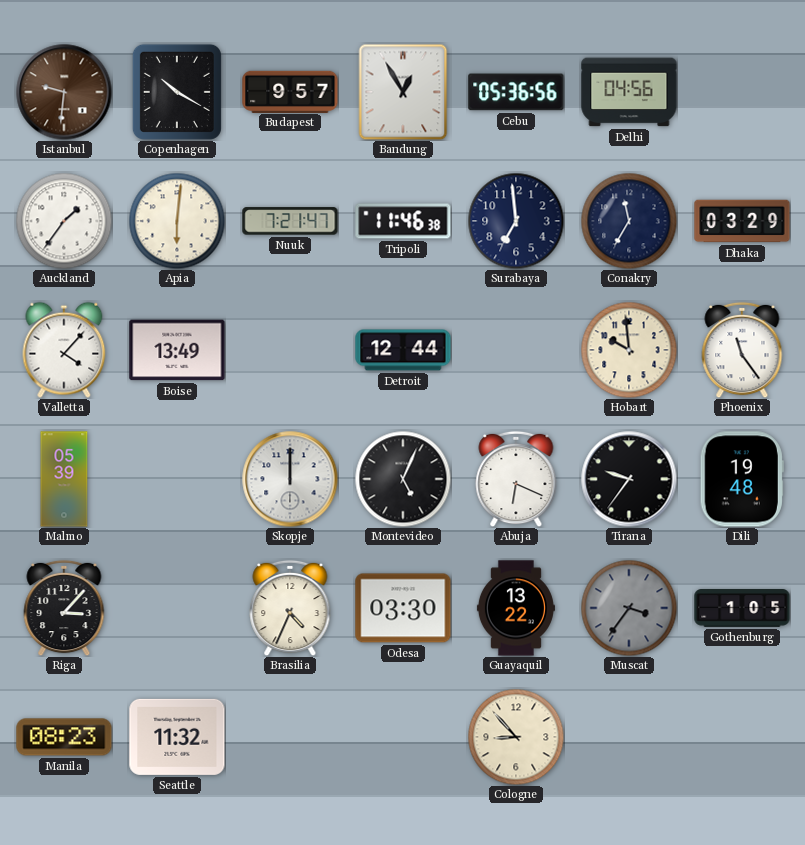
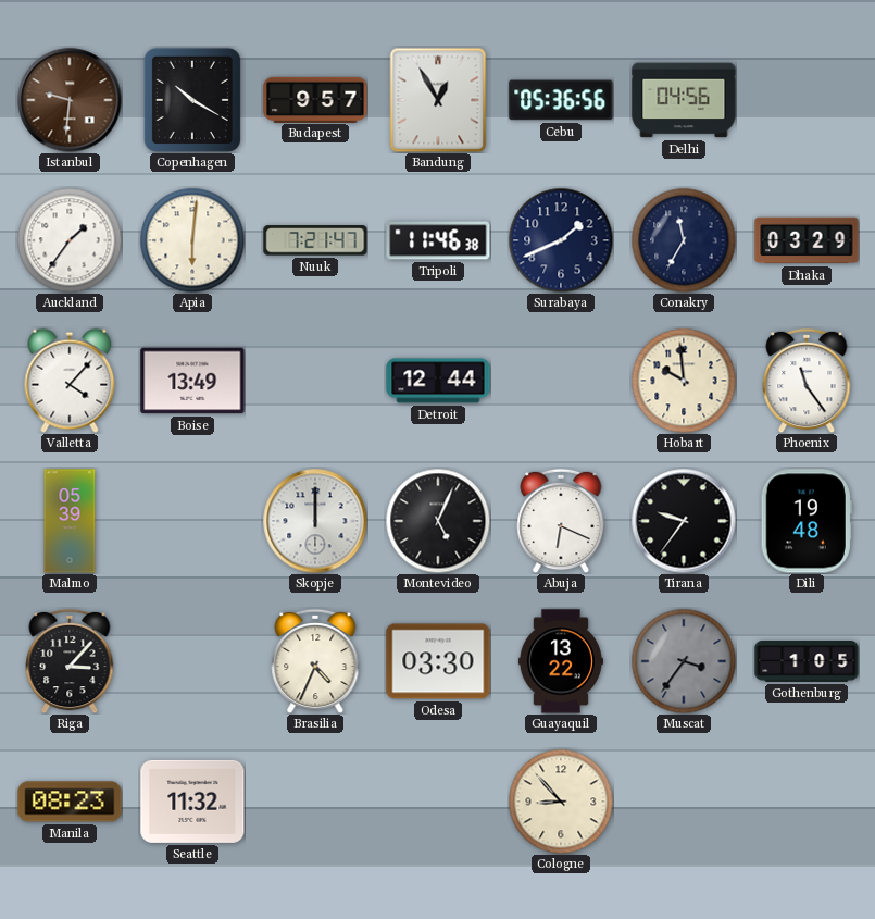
Surabaya: 6:59 -> 1:41
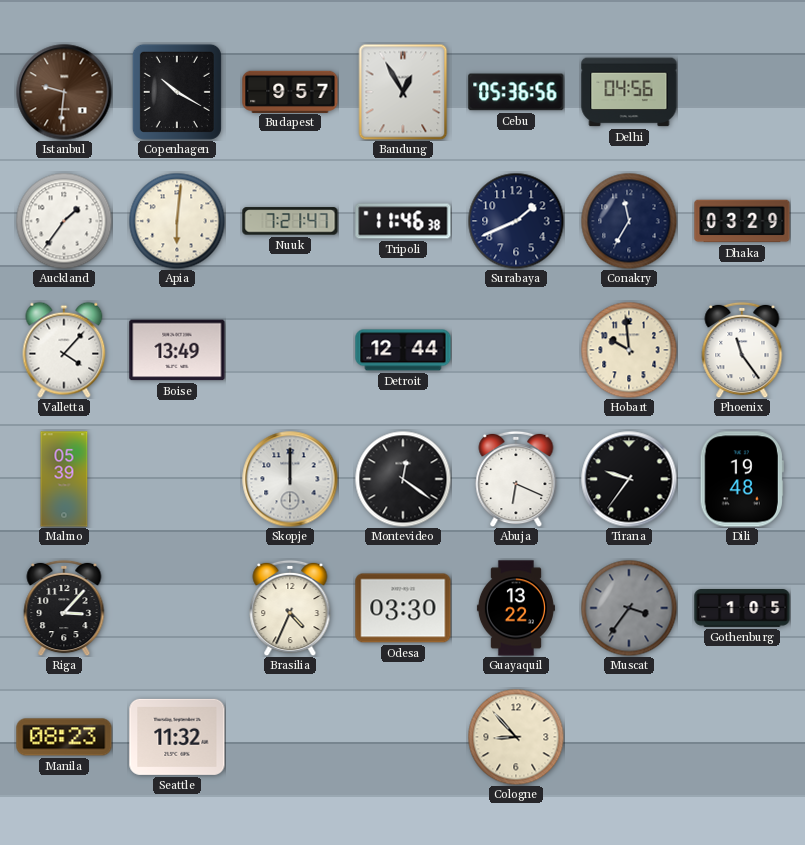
Montevideo: 5:04 -> 12:21
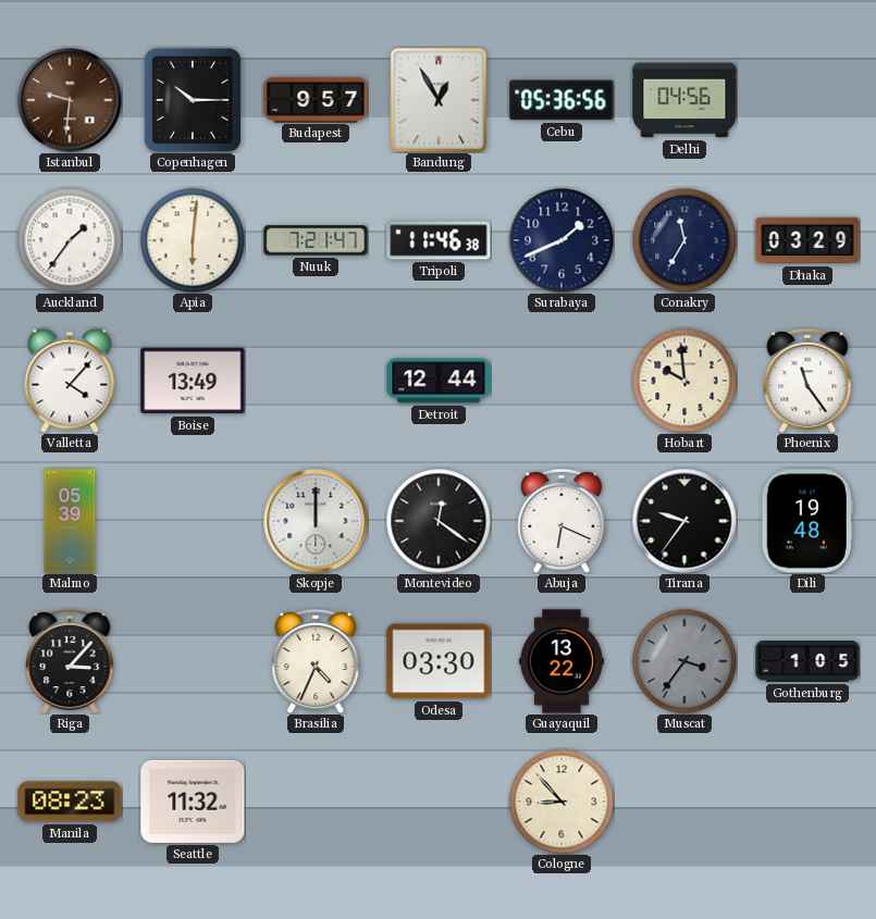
Copenhagen: 10:20 -> 10:15
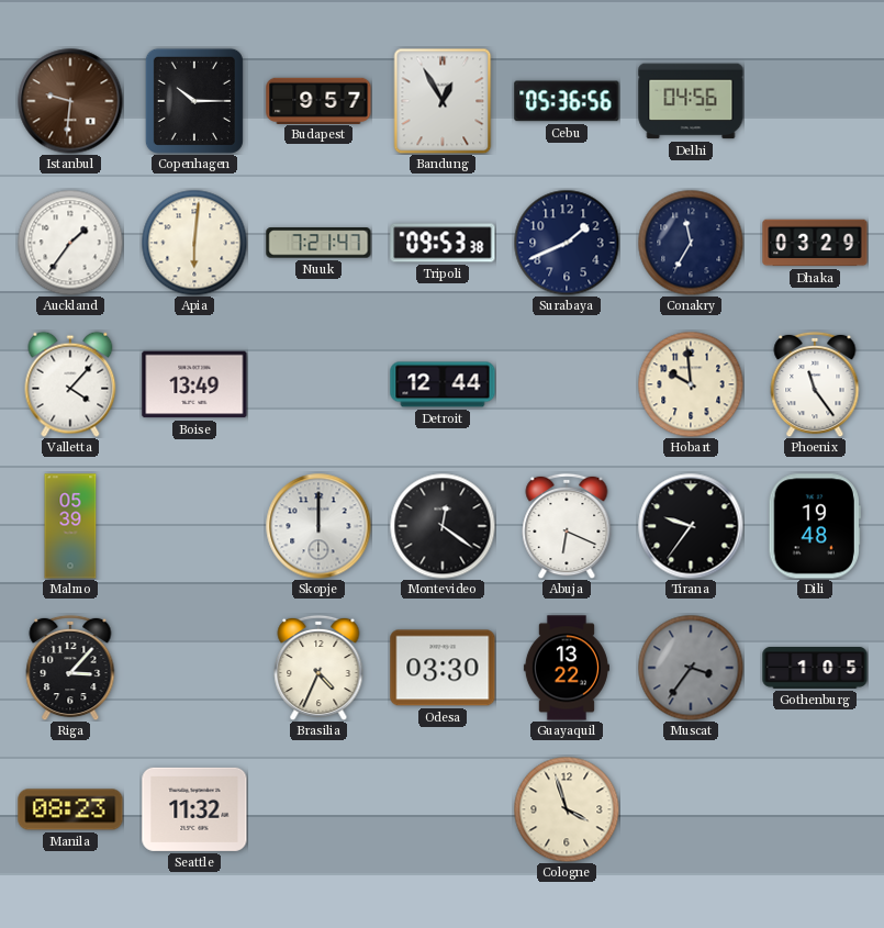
Tripoli: 11:46 -> 09:53
Cologne: 8:53 -> 3:57
